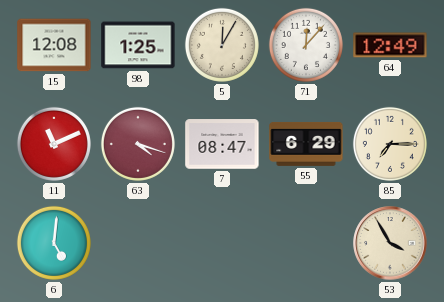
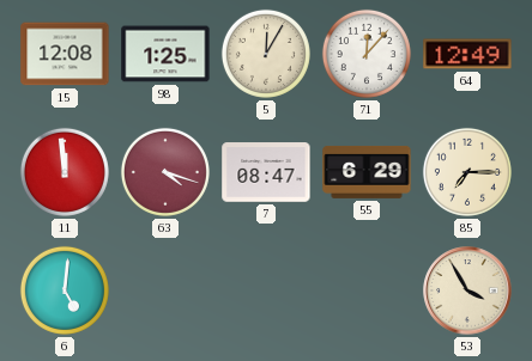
11: 11:11 -> 11:59
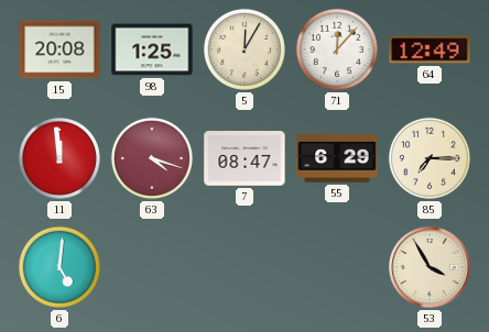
15: 12:08 -> 20:08
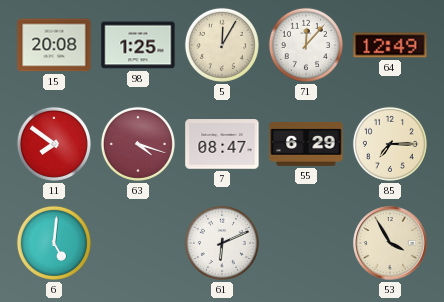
11: 11:59 -> 7:51
61: none -> 6:11
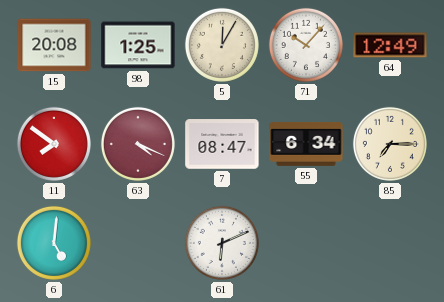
71: 12:07 -> 10:07
63: 4:18 -> 4:19
55: 6:29 -> 6:34
53: 3:55 -> none
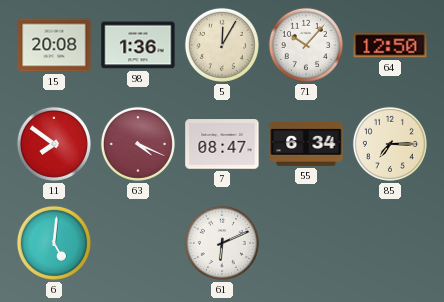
98: 1:25 -> 1:36
64: 12:49 -> 12:50
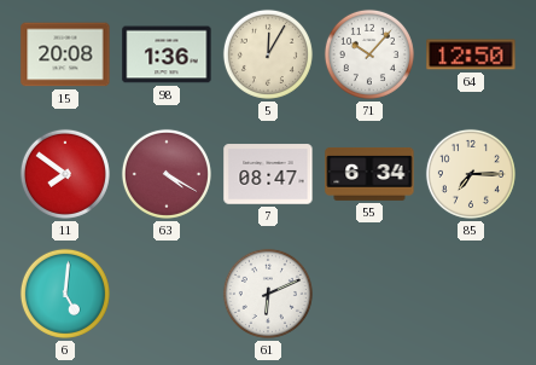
63: 4:19 -> 4:20
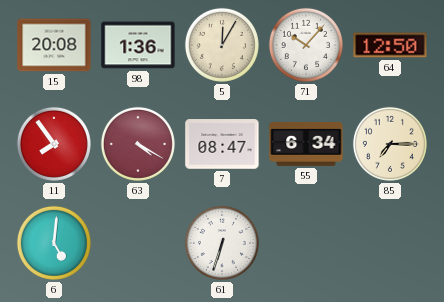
11: 7:51 -> 7:54
61: 6:11 -> 6:33
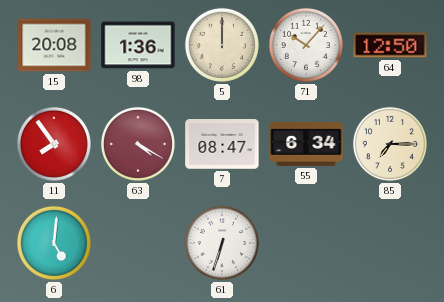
5: 12:05 -> 12:00
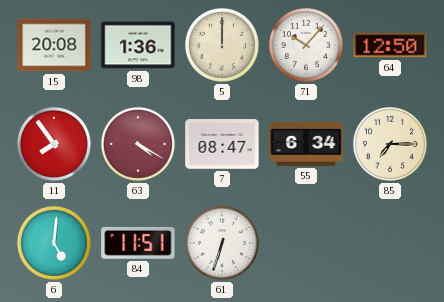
84: none -> 11:51
